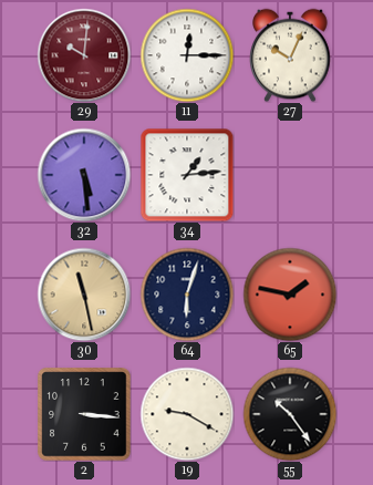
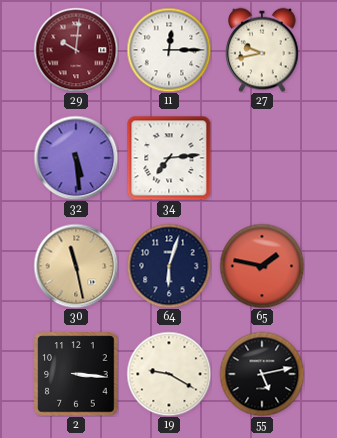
27: 10:04 -> 9:43
34: 1:14 -> 7:14
55: 10:24 -> 5:13
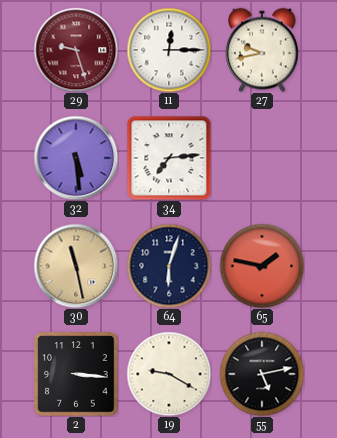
29: 10:01 -> 9:27
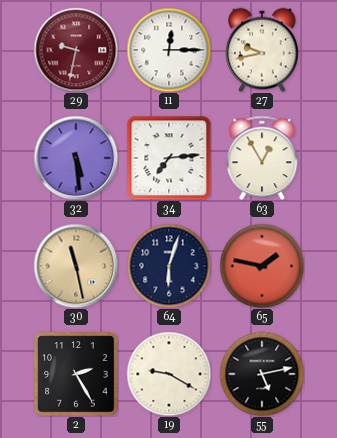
29: 9:27 -> 9:32
63: none -> 12:55
2: 3:16 -> 2:25
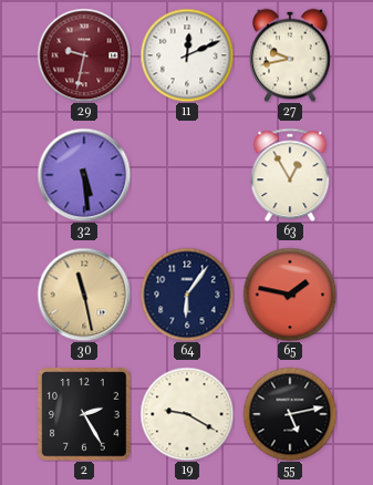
11: 12:15 -> 12:11
34: 7:14 -> none
64: 6:03 -> 6:06
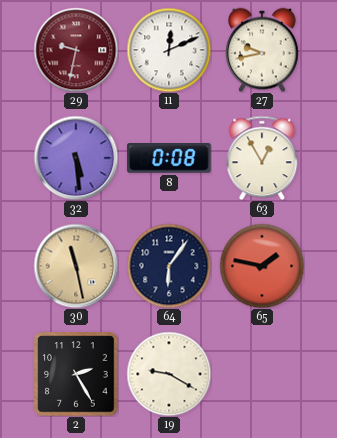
8: none -> 0:08
55: 5:13 -> none
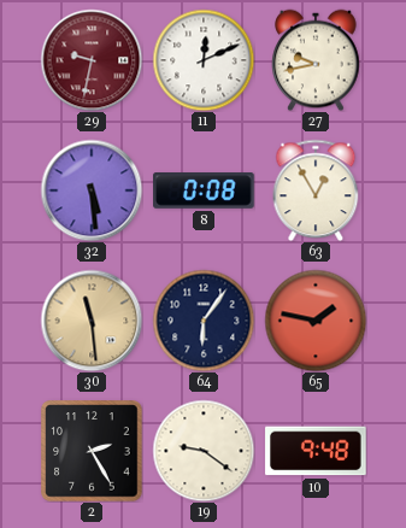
30: 11:28 -> 11:29
19: 9:20 -> 9:21
10: none -> 9:48
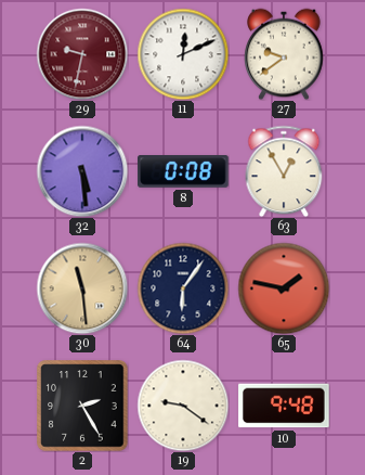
27: 9:43 -> 9:39
